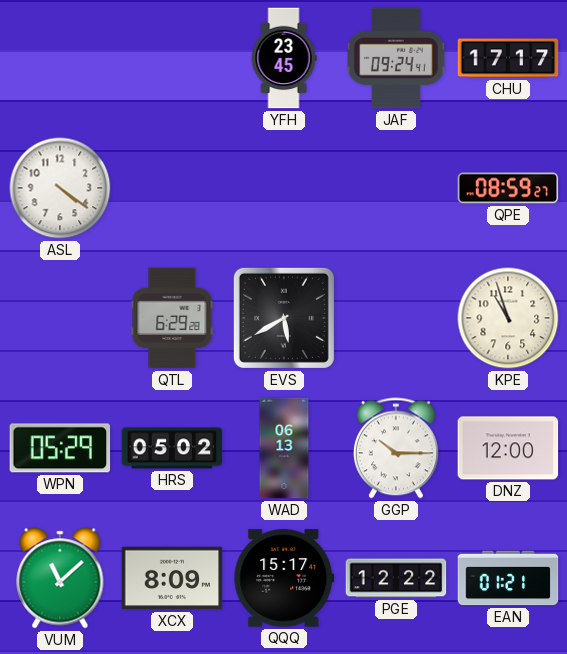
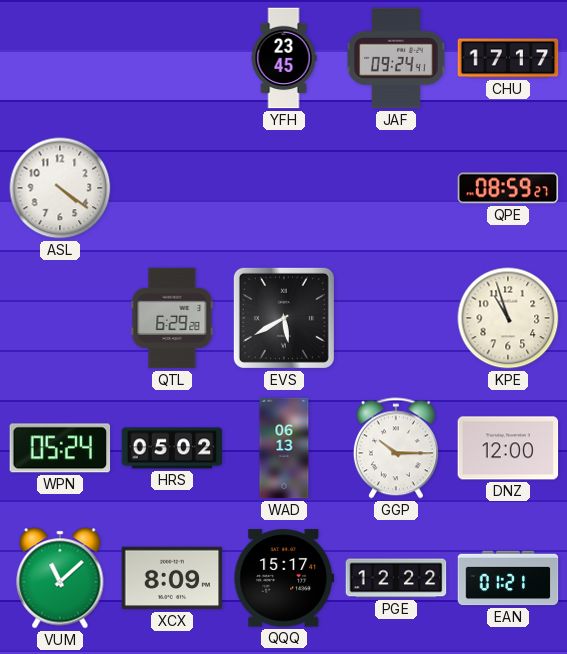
WPN: 05:29 -> 05:24
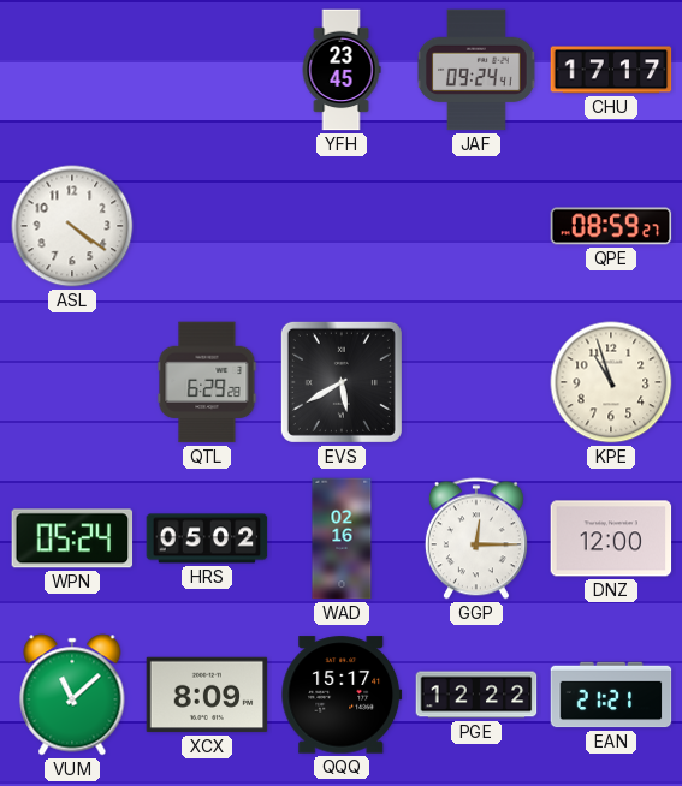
WAD: 06:13 -> 02:16
GGP: 10:15 -> 12:15
EAN: 01:21 -> 21:21
